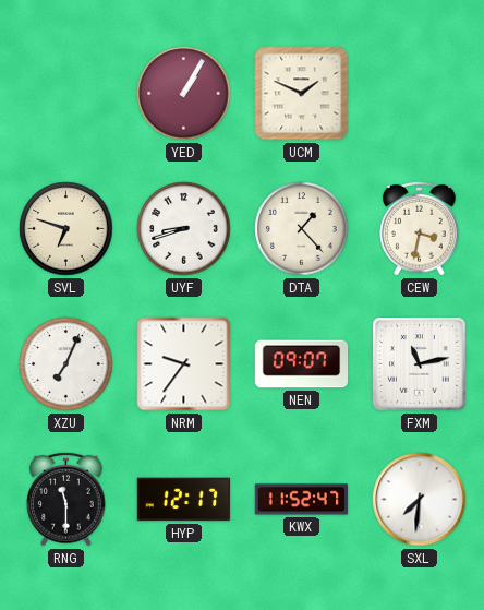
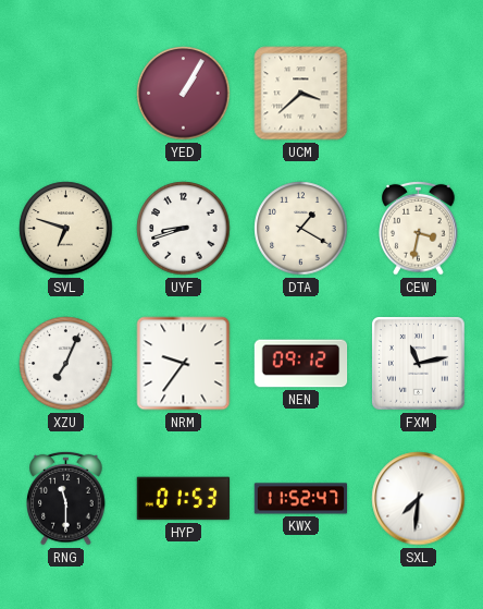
UCM: 1:49 -> 3:38
DTA: 1:23 -> 1:20
NEN: 09:07 -> 09:12
HYP: 12:17 -> 01:53
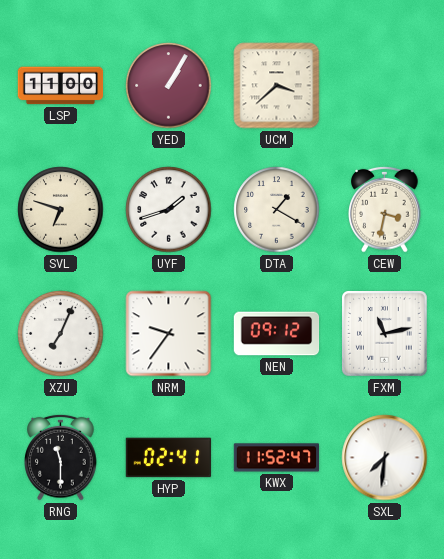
LSP: none -> 11:00
UYF: 8:42 -> 1:42
HYP: 01:53 -> 02:41
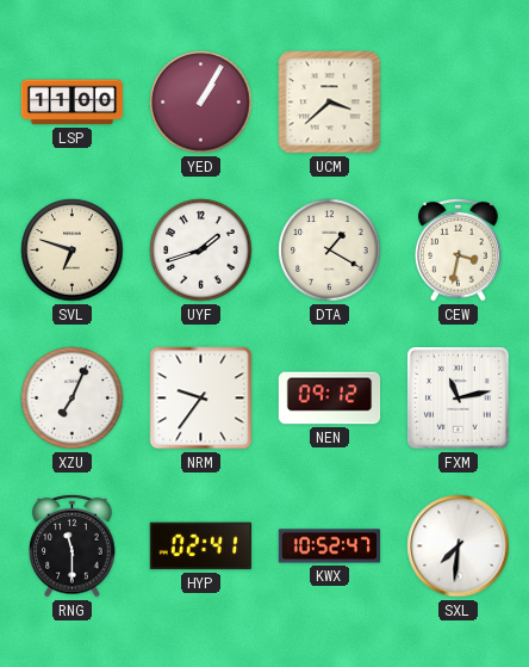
KWX: 11:52 -> 10:52
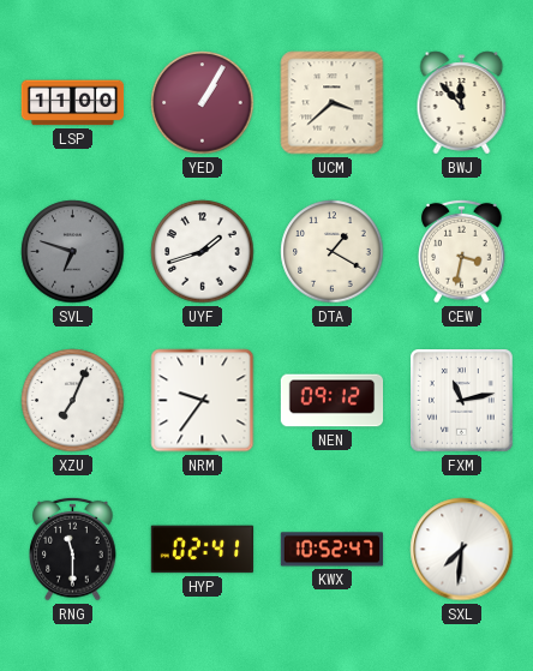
BWJ: none -> 11:53
SVL dial: cream -> grey
